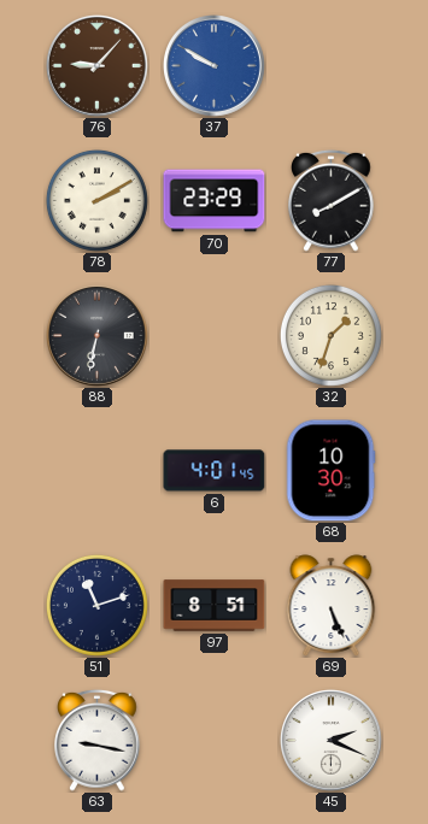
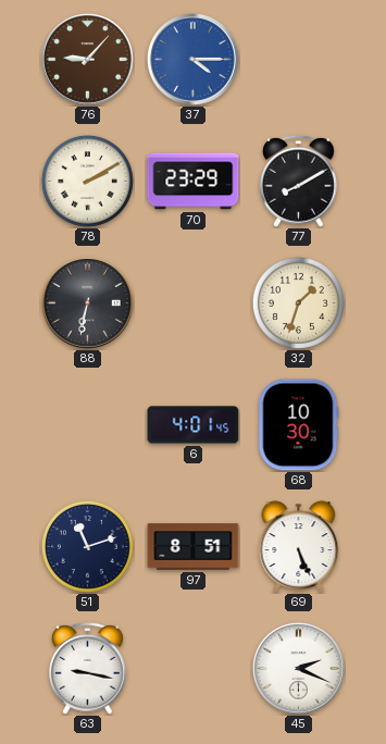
37: 9:50 -> 4:15
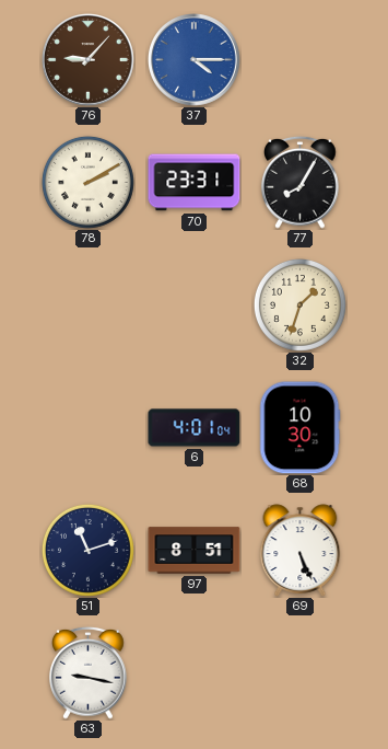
70: 23:29 -> 23:31
77: 8:10 -> 8:05
88: 6:32 -> none
6: 4:01:45 -> 4:01:04
45: 2:19 -> none
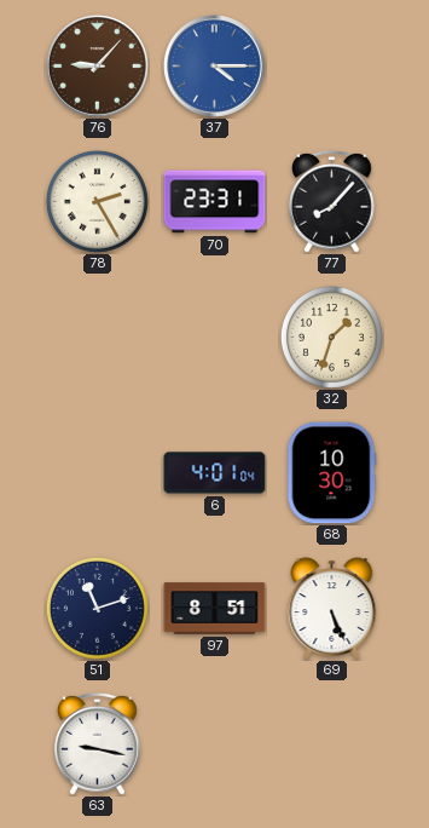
78: 2:10 -> 2:25
77: 8:05 -> 8:07
